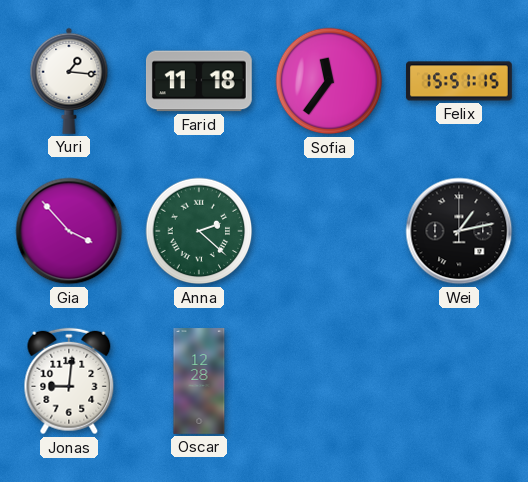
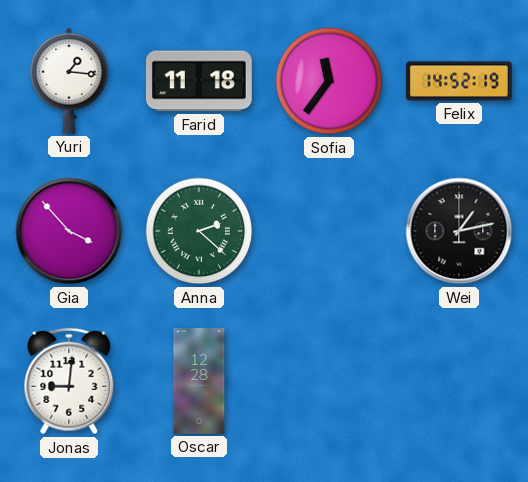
Felix: 15:51 -> 14:52
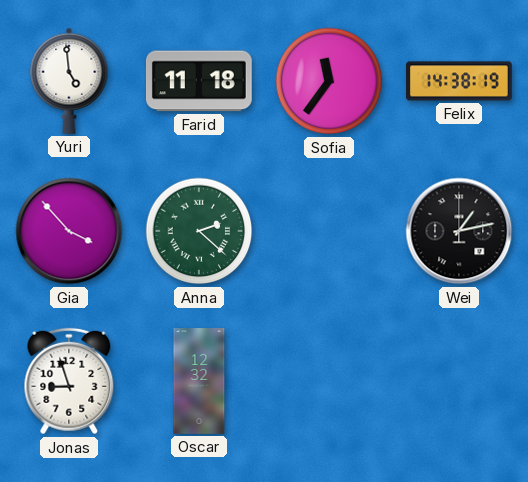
Yuri: 1:16 -> 4:59
Felix: 14:52 -> 14:38
Jonas: 9:01 -> 8:57
Oscar: 12:28 -> 12:32
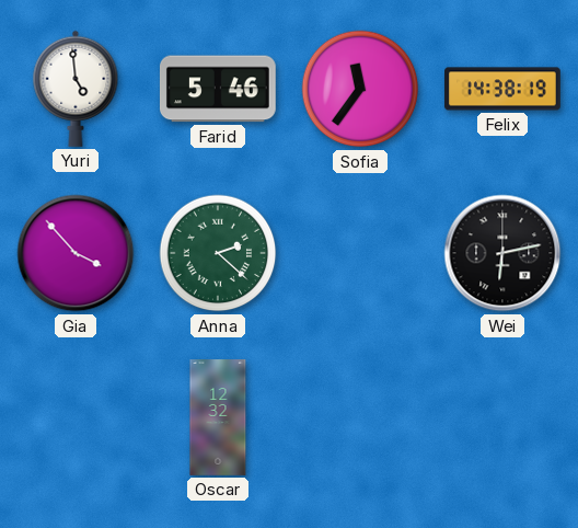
Farid: 11:18 -> 5:46
Wei: 1:13 -> 6:13
Jonas: 8:57 -> none
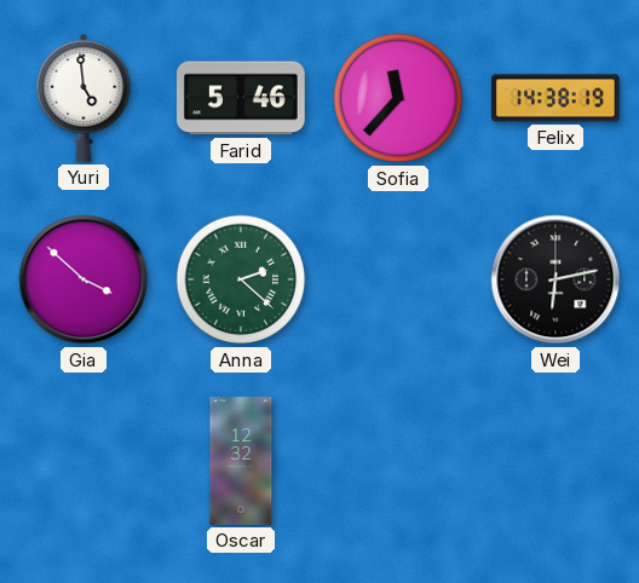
Sofia: 11:36 -> 11:37
Gia: 3:53 -> 3:52
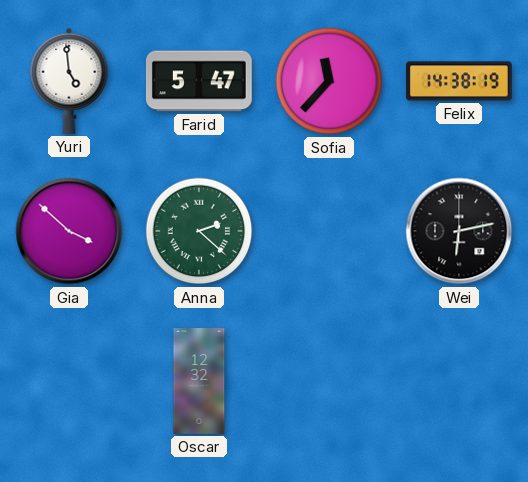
Farid: 5:46 -> 5:47
